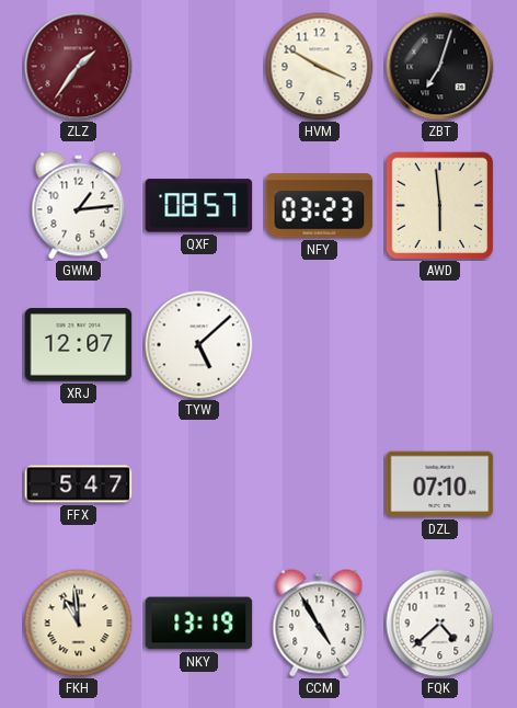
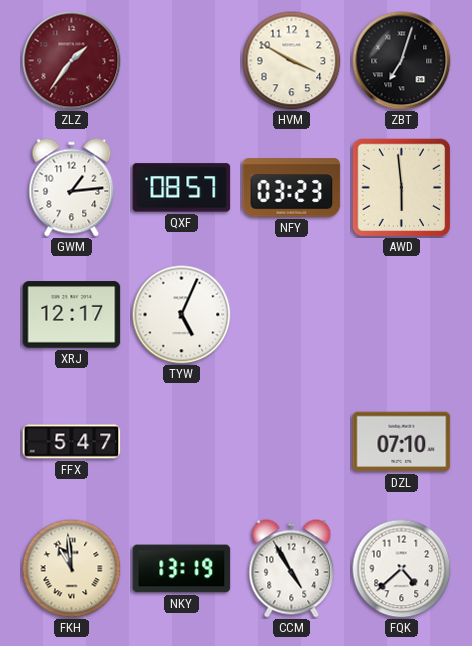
XRJ: 12:07 -> 12:17
TYW: 5:08 -> 5:04
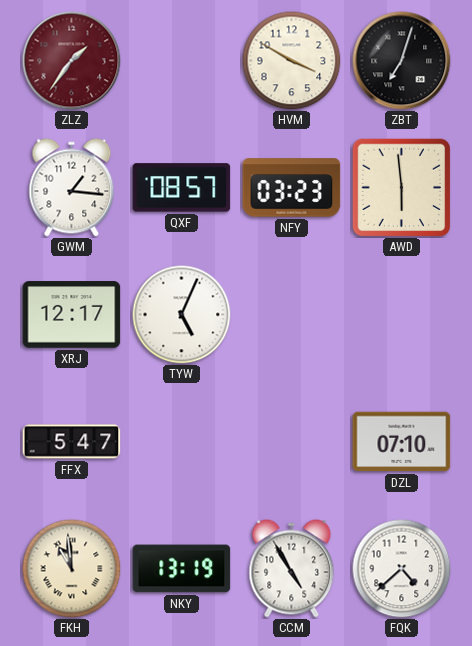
GWM: 1:14 -> 1:16
